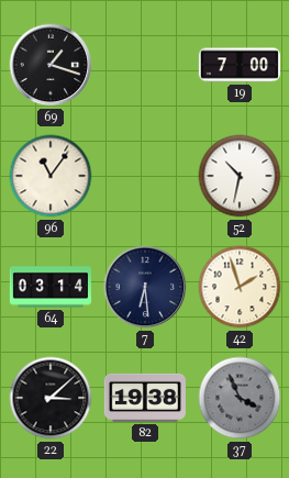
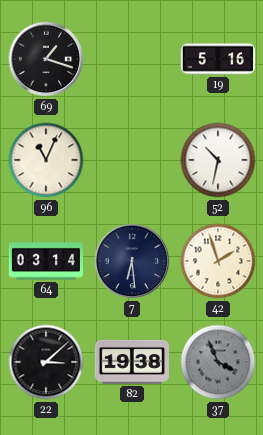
19: 7:00 -> 5:16
96: 11:06 -> 11:04
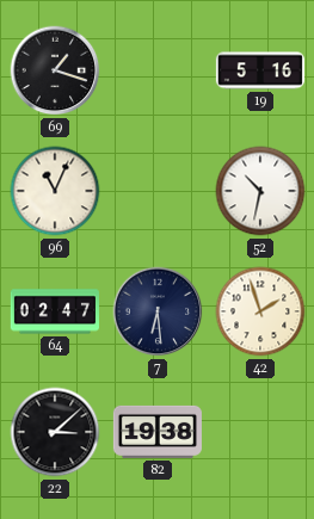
64: 03:14 -> 02:47
37: 3:56 -> none
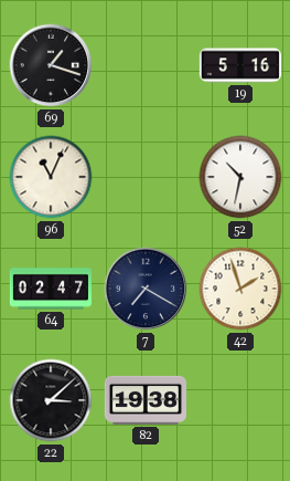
7: 6:29 -> 7:20
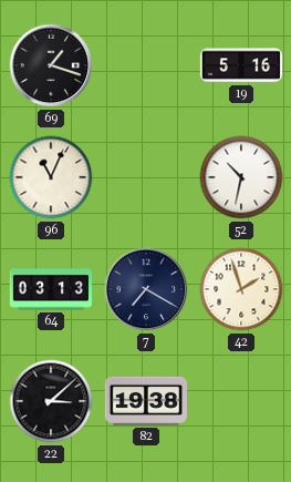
64: 02:47 -> 03:13
